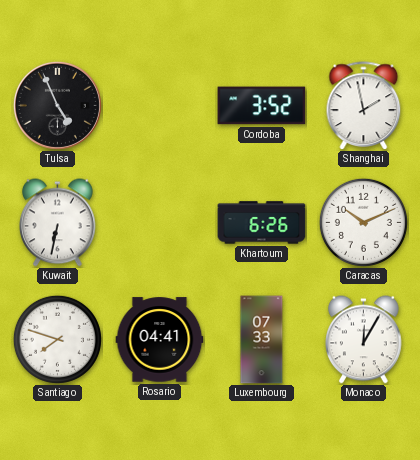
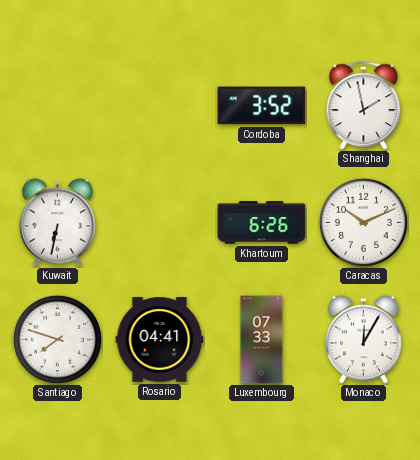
Tulsa: 4:56 -> none
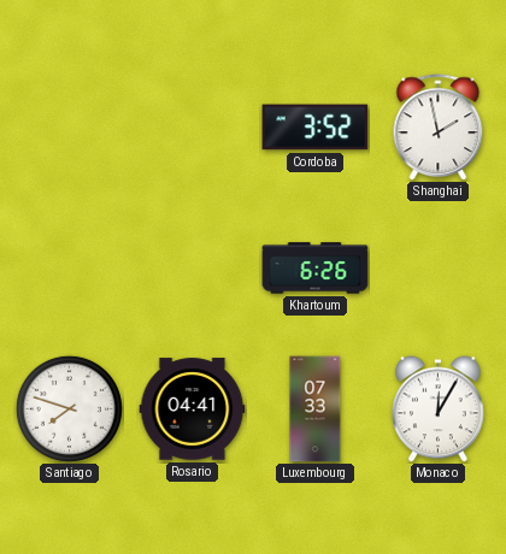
Kuwait: 6:32 -> none
Caracas: 10:11 -> none
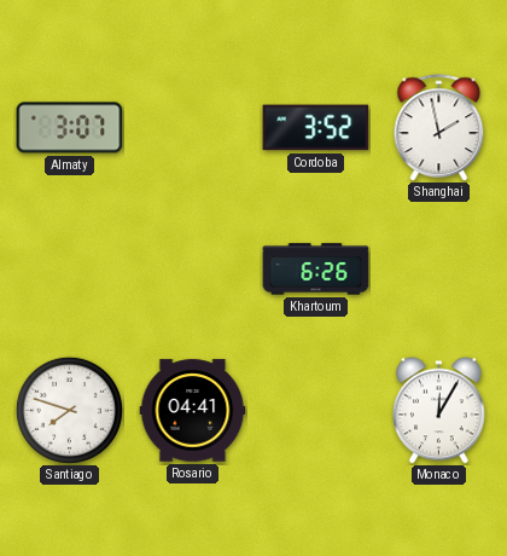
Almaty: none -> 3:07
Luxembourg: 07:33 -> none
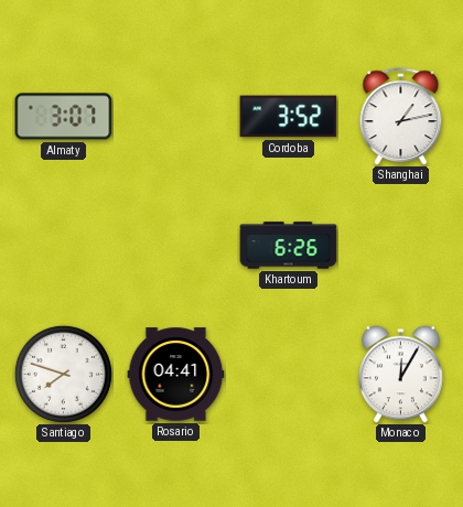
Shanghai: 1:58 -> 1:13
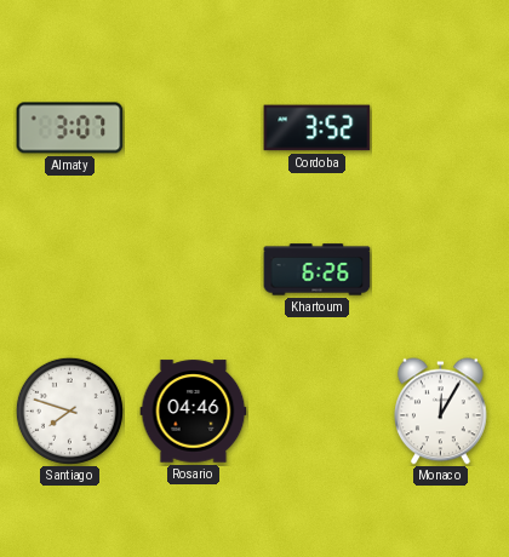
Shanghai: 1:13 -> none
Rosario: 04:41 -> 04:46
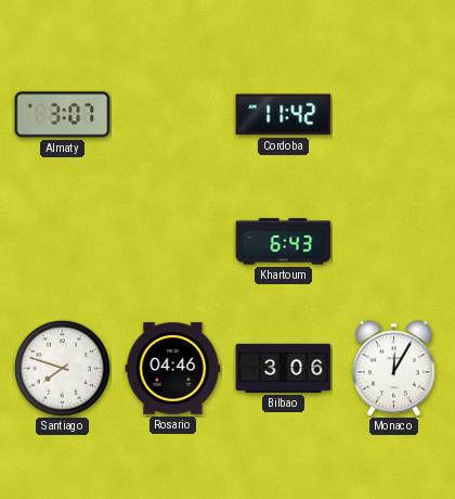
Cordoba: 3:52 -> 11:42
Khartoum: 6:26 -> 6:43
Bilbao: none -> 3:06
